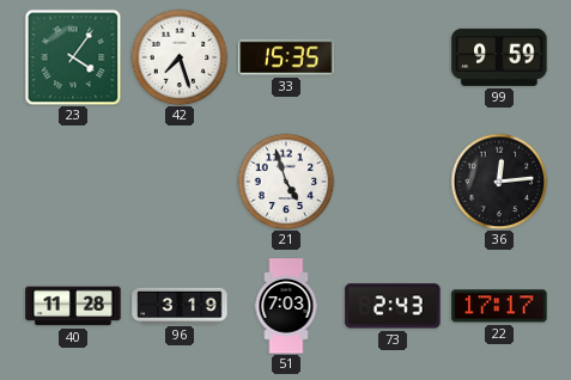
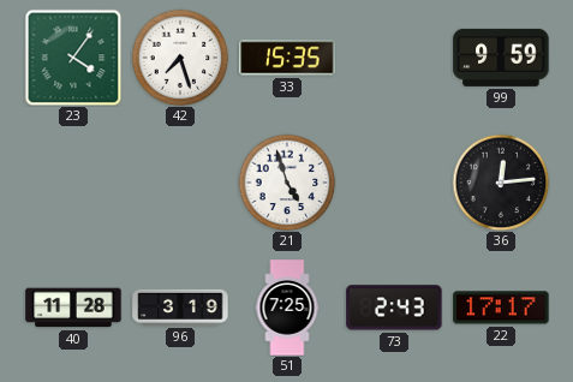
51: 7:03 -> 7:25
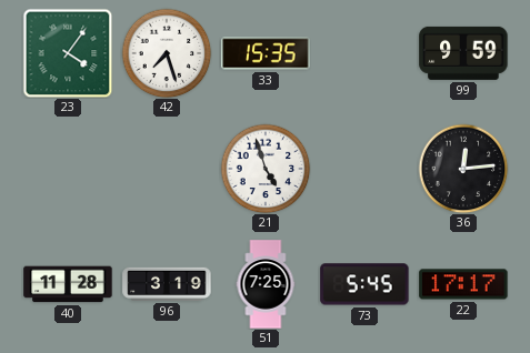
73: 2:43 -> 5:45
